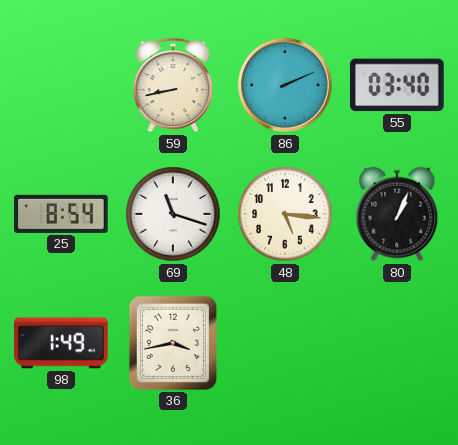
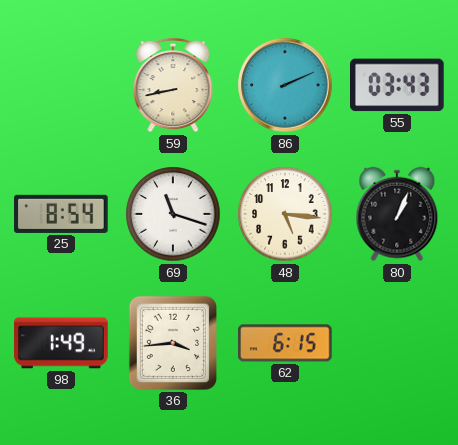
55: 03:40 -> 03:43
36: 3:43 -> 3:44
62: none -> 6:15
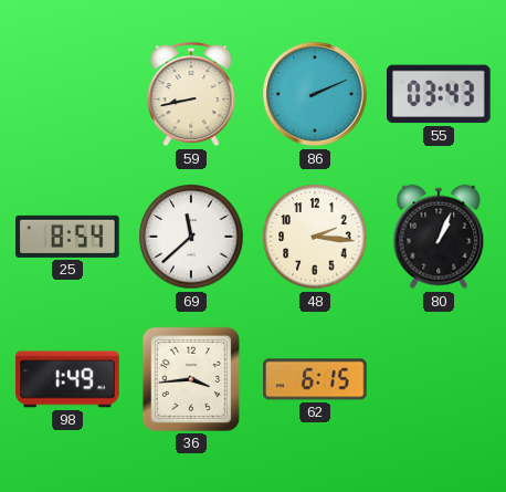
69: 11:18 -> 11:38
48: 5:16 -> 2:16
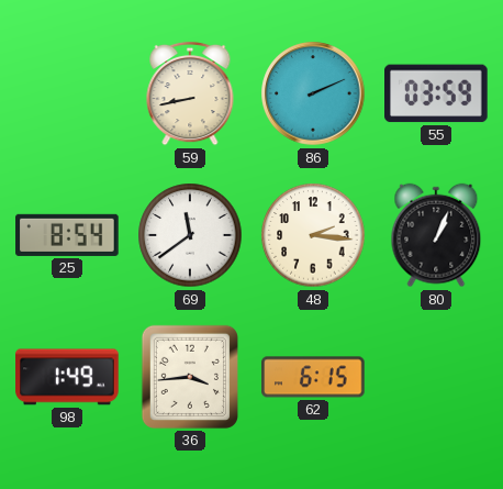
55: 03:43 -> 03:59
69: 11:38 -> 11:39
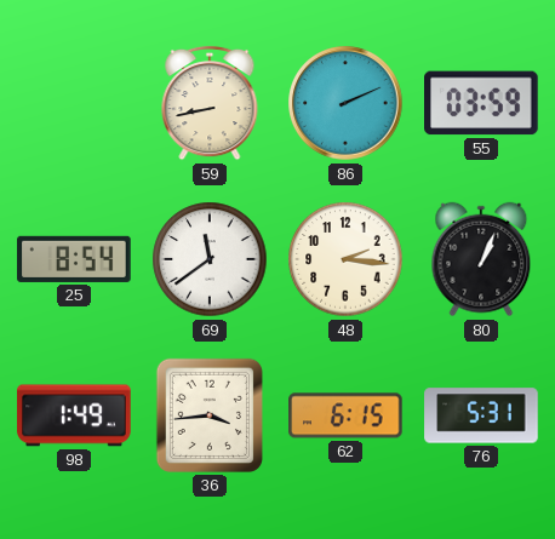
76: none -> 5:31
